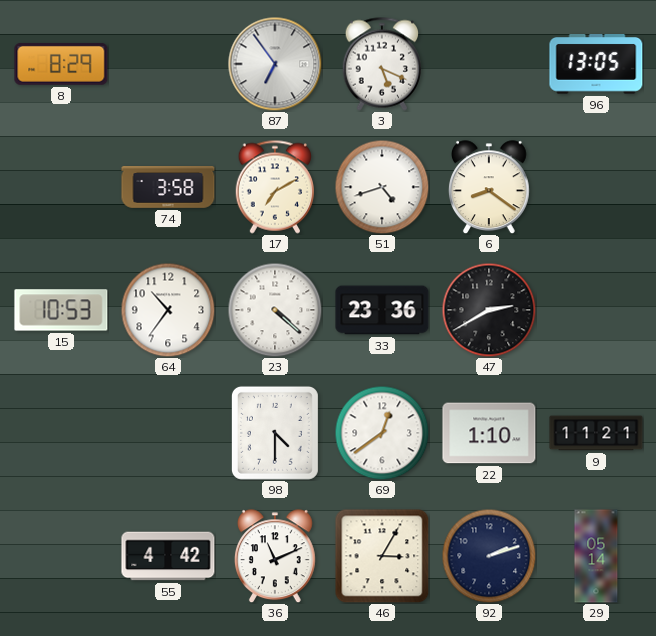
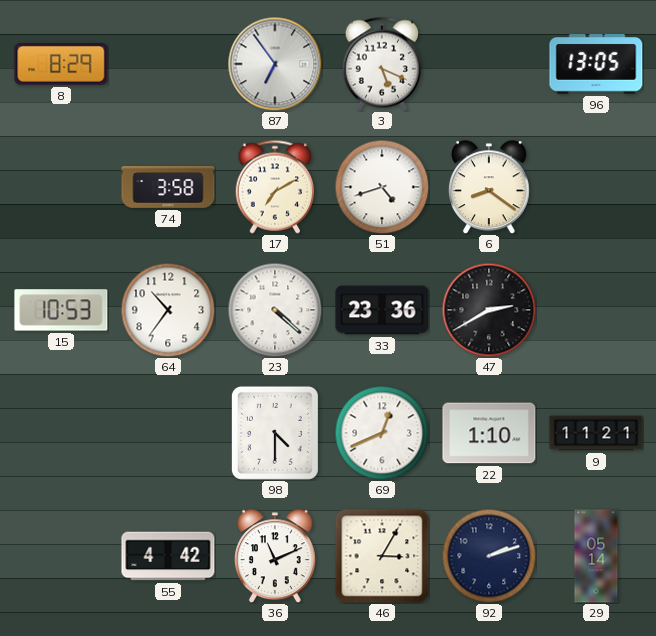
69: 12:39 -> 12:41
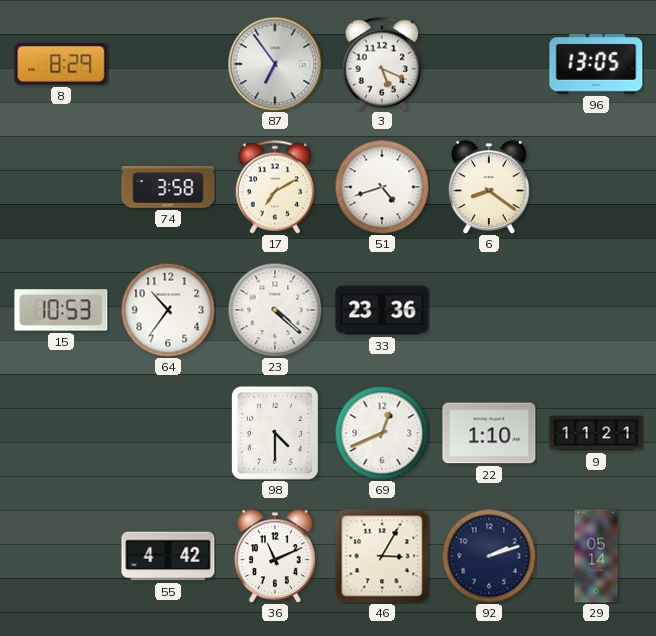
47: 2:40 -> none
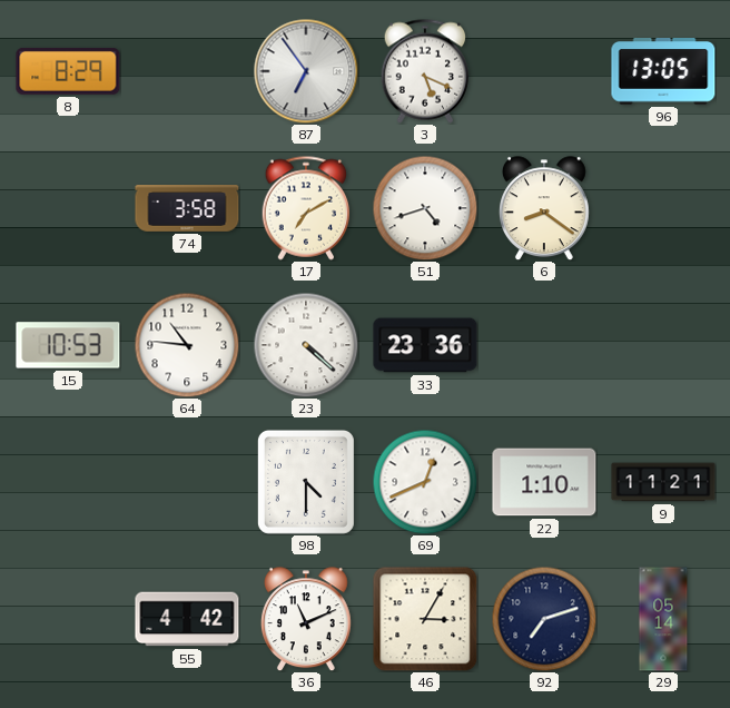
64: 10:36 -> 10:46
92: 2:12 -> 7:12
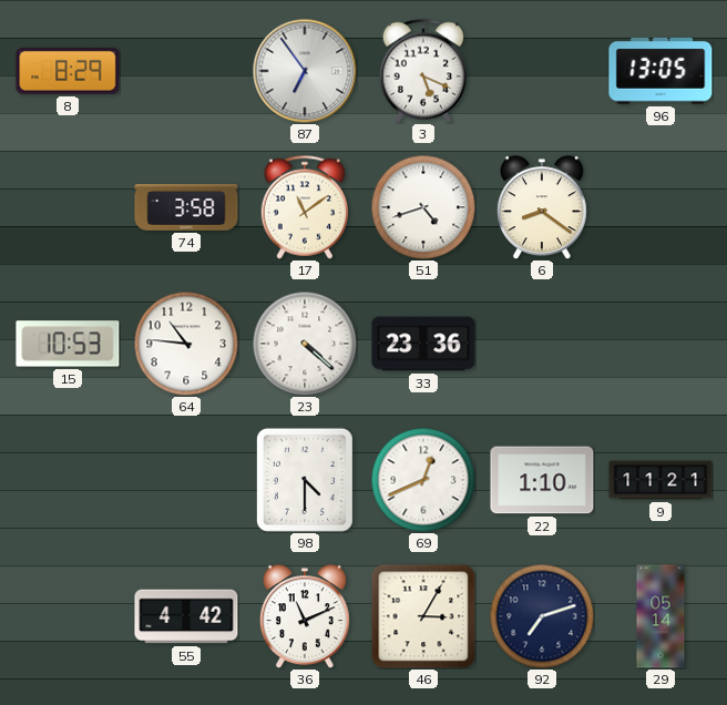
17: 7:10 -> 11:09
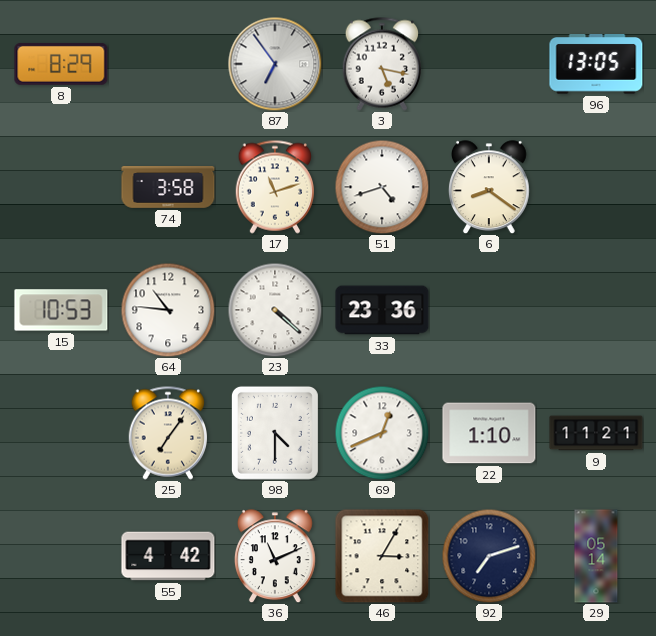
3: 5:19 -> 5:17
17: 11:09 -> 11:12
25: none -> 7:06
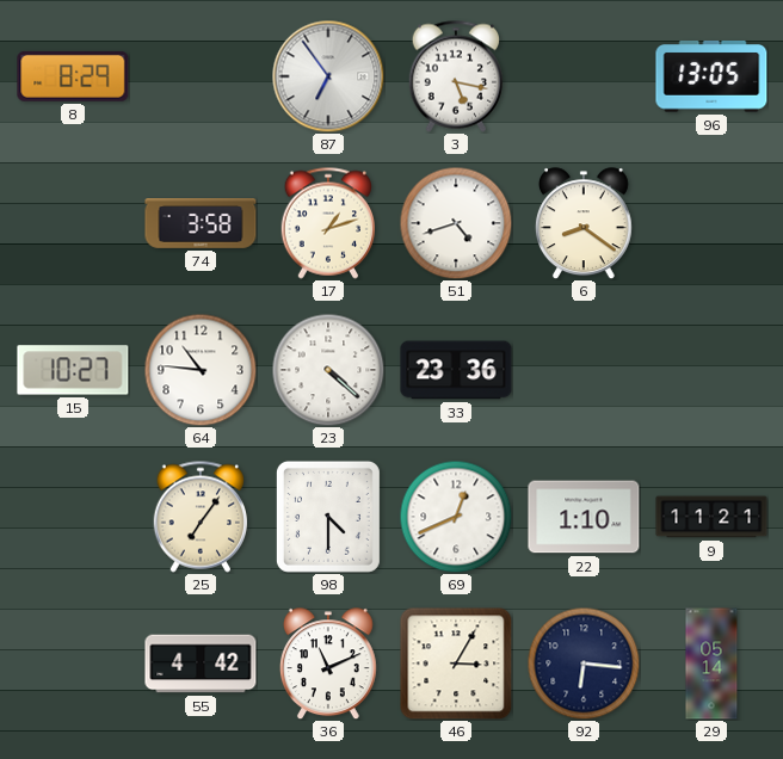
17: 11:12 -> 1:12
15: 10:53 -> 10:27
92: 7:12 -> 6:16
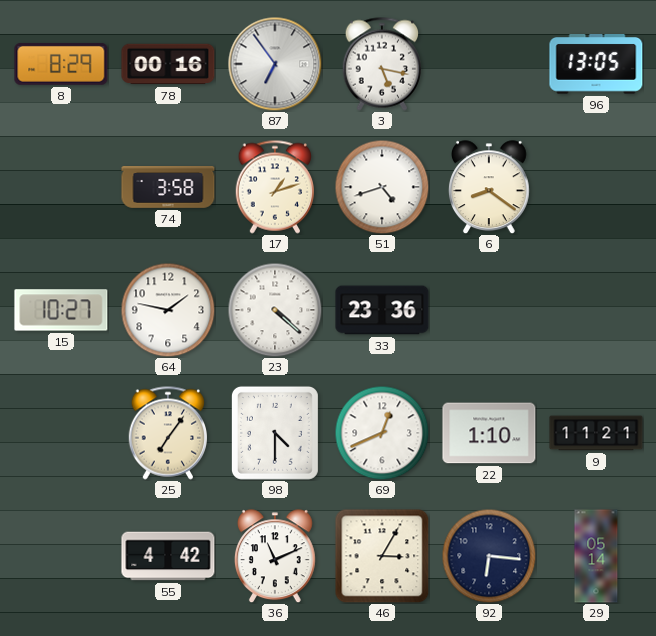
78: none -> 00:16
64: 10:46 -> 1:47
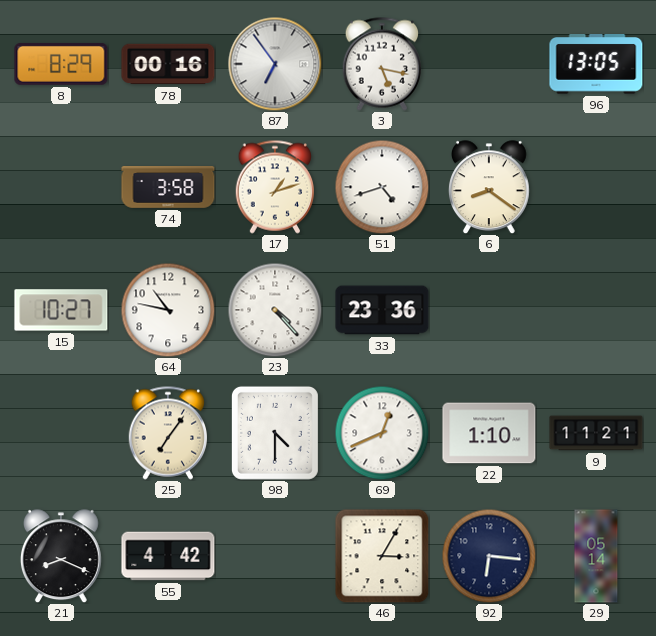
64: 1:47 -> 10:47
23: 4:22 -> 4:23
21: none -> 8:19
36: 11:11 -> none
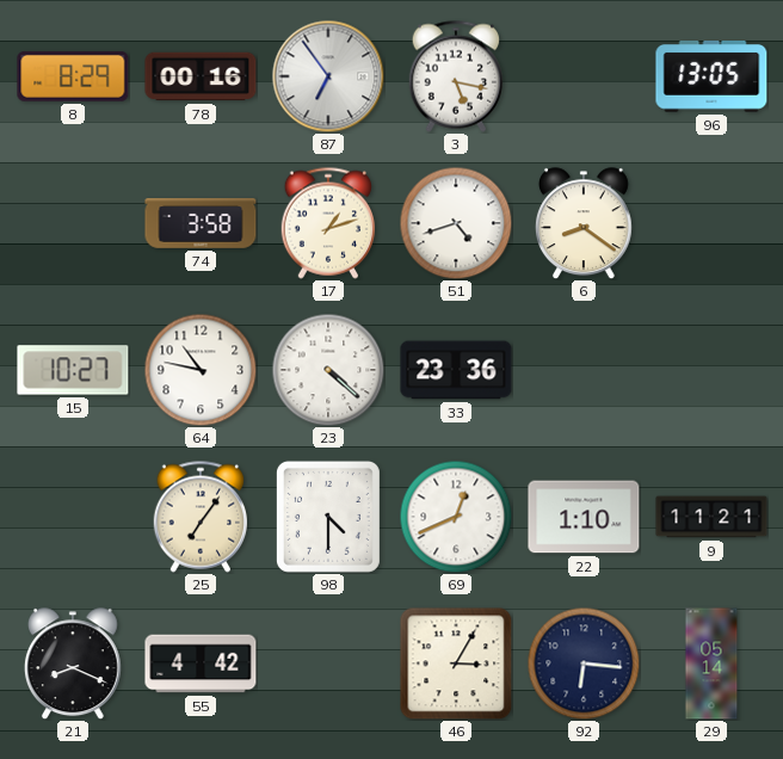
23: 4:23 -> 4:22
